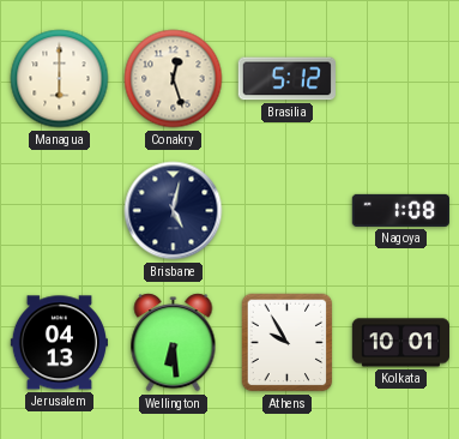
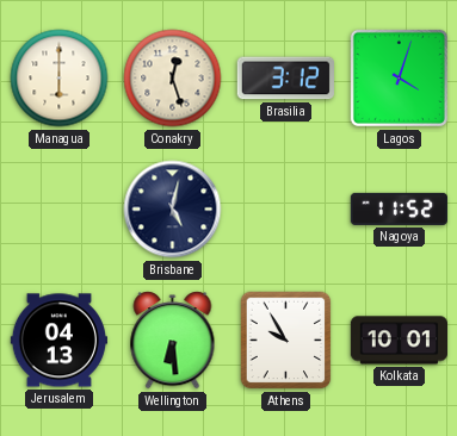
Brasilia: 5:12 -> 3:12
Lagos: none -> 4:03
Nagoya: 1:08 -> 11:52
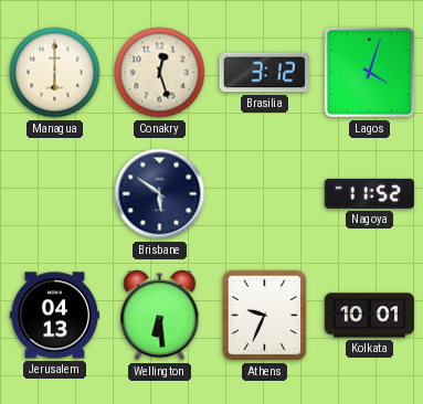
Brisbane: 5:02 -> 5:51
Athens: 9:55 -> 9:34
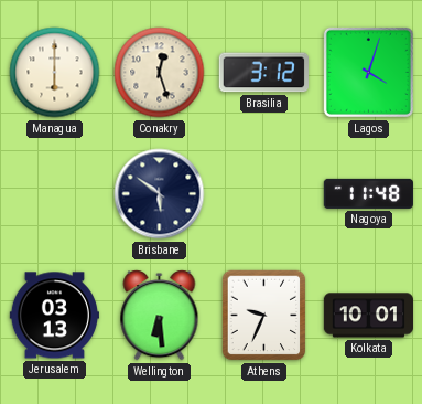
Nagoya: 11:52 -> 11:48
Jerusalem: 04:13 -> 03:13
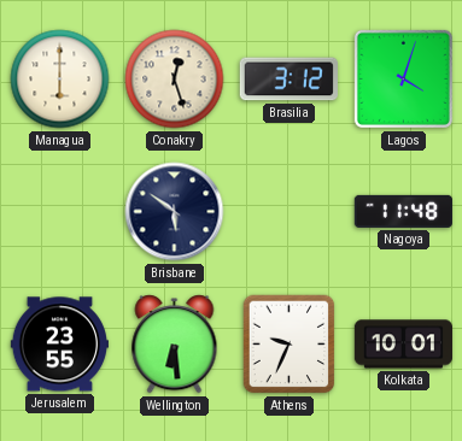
Jerusalem: 03:13 -> 23:55
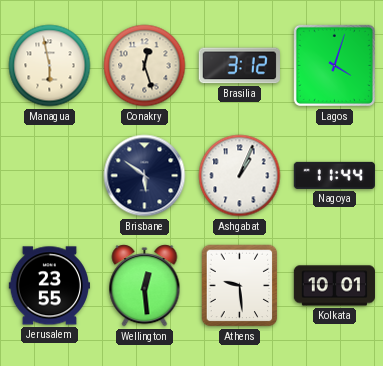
Managua: 6:00 -> 5:58
Ashgabat: none -> 1:04
Nagoya: 11:48 -> 11:44
Wellington: 6:29 -> 12:29
Athens: 9:34 -> 9:29
